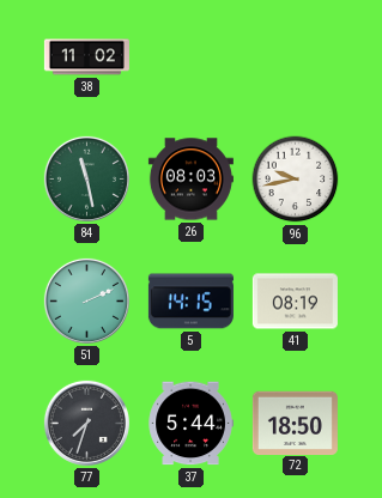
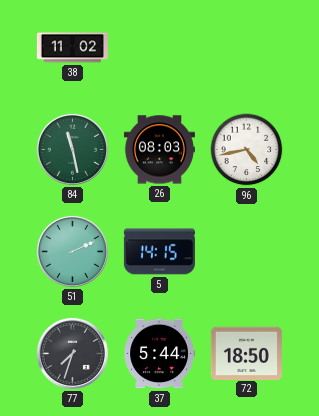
96: 9:43 -> 4:43
41: 08:19 -> none
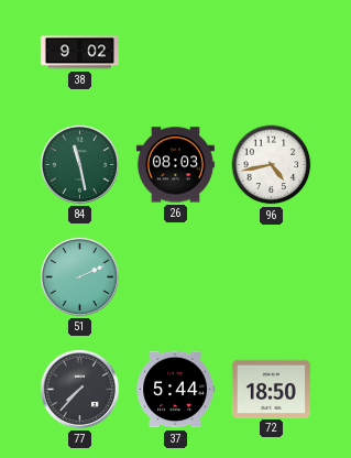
38: 11:02 -> 9:02
5: 14:15 -> none
77: 7:33 -> 7:37
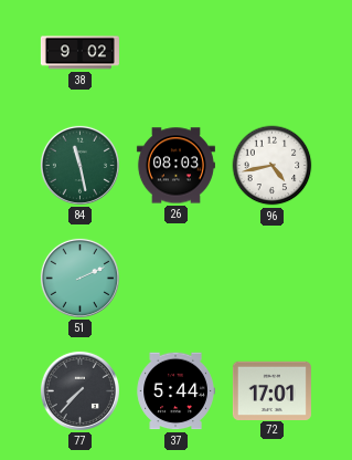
72: 18:50 -> 17:01
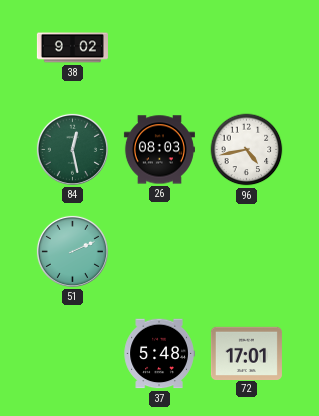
84: 11:28 -> 12:28
77: 7:37 -> none
37: 5:44 -> 5:48
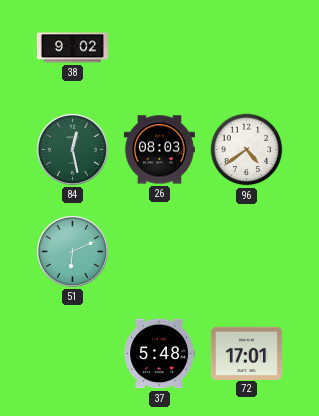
96: 4:43 -> 4:39
51: 2:11 -> 6:11
